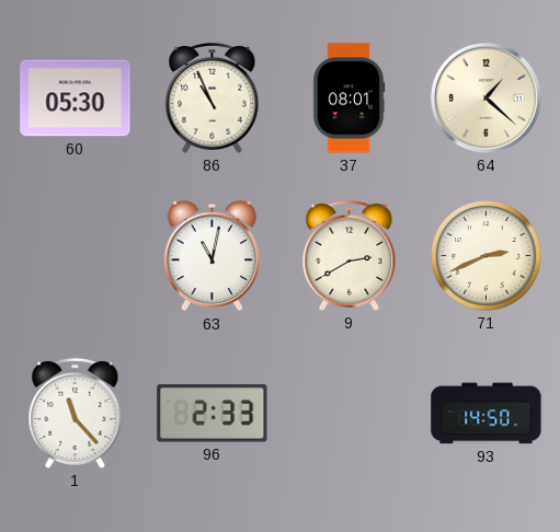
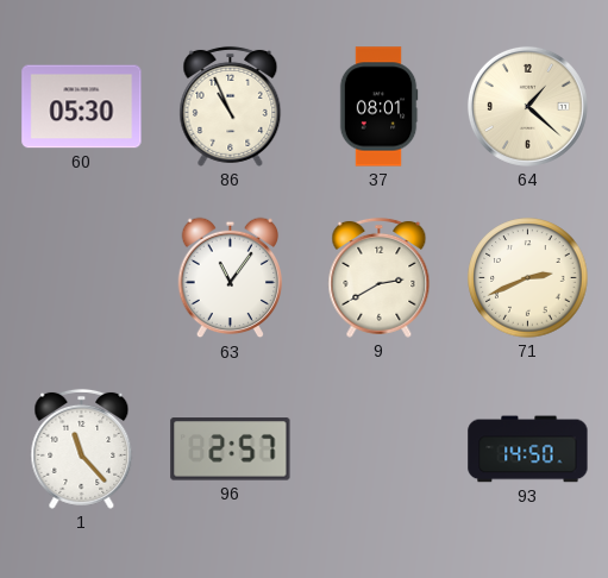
63: 11:02 -> 11:06
96: 2:33 -> 2:57
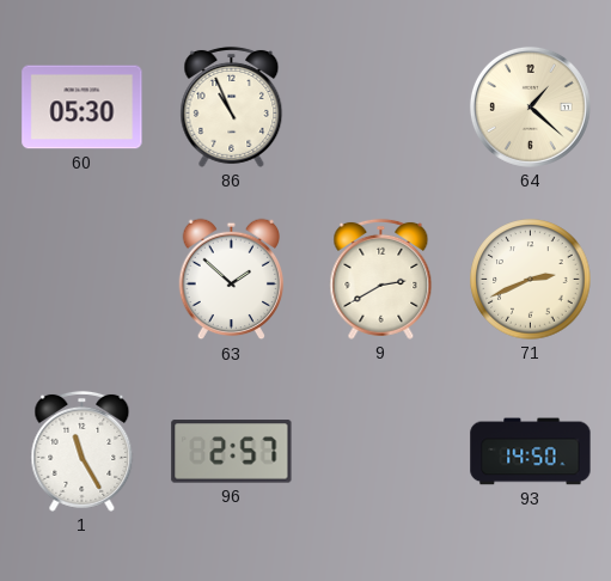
37: 08:01 -> none
63: 11:06 -> 1:52
1: 11:23 -> 11:25
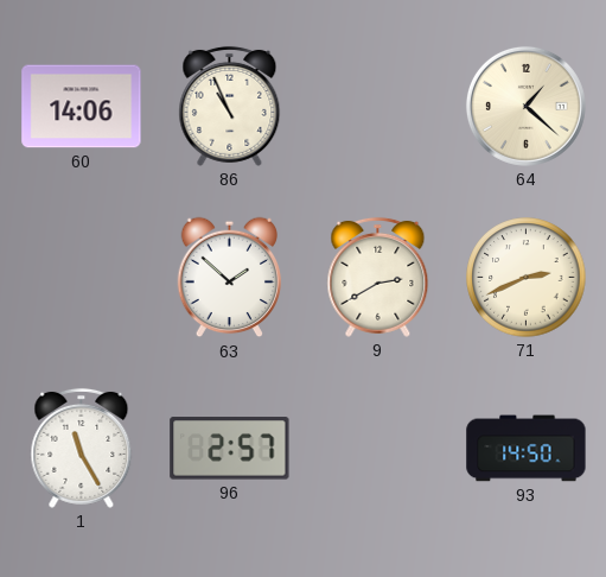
60: 05:30 -> 14:06
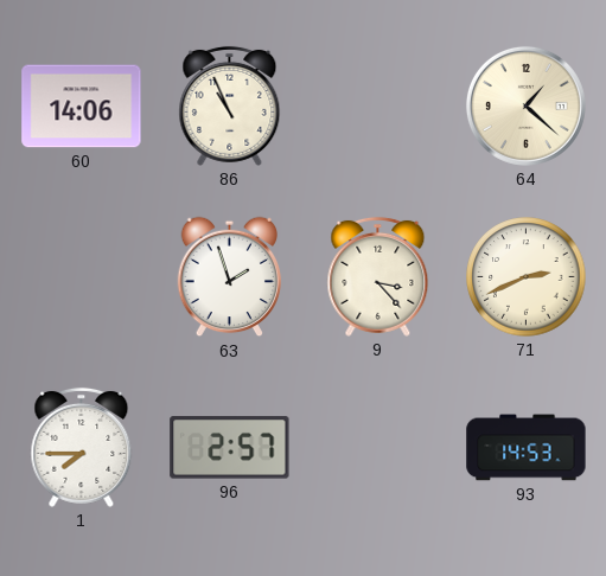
63: 1:52 -> 1:57
9: 2:40 -> 3:23
1: 11:25 -> 7:45
93: 14:50 -> 14:53
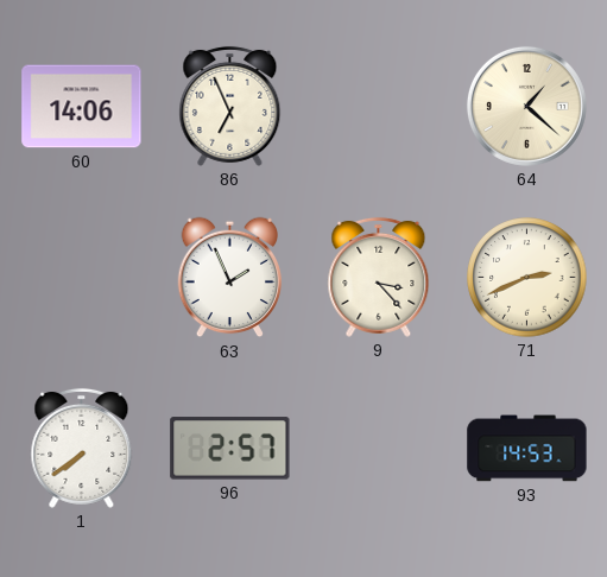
86: 10:56 -> 6:56
63: 1:57 -> 1:56
1: 7:45 -> 7:39
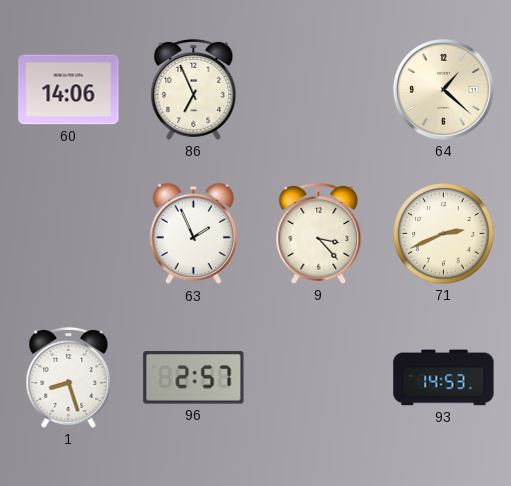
1: 7:39 -> 8:27
